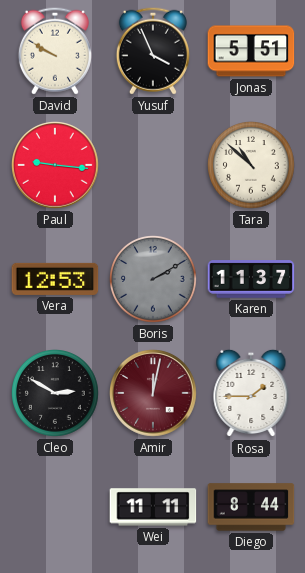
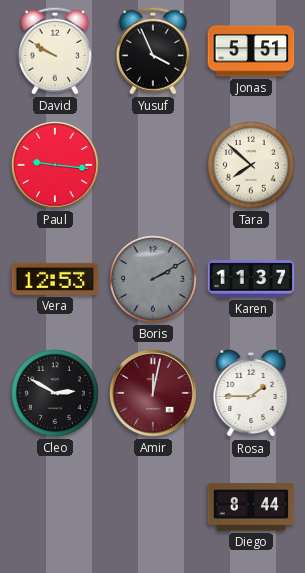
Tara: 10:52 -> 7:52
Wei: 11:11 -> none
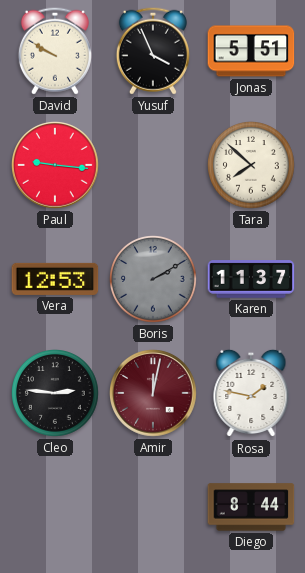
Cleo: 2:50 -> 2:46
Rosa: 1:45 -> 1:47
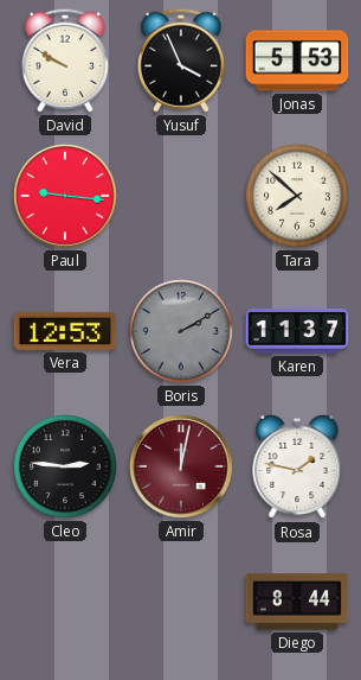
Jonas: 5:51 -> 5:53
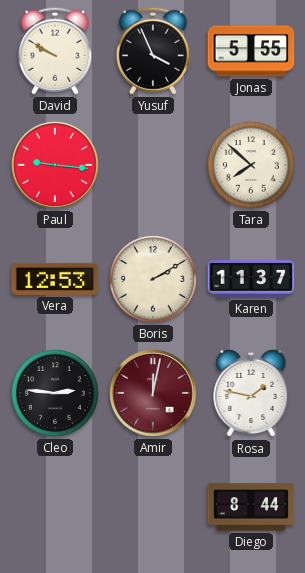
Jonas: 5:53 -> 5:55
Boris dial: grey -> cream
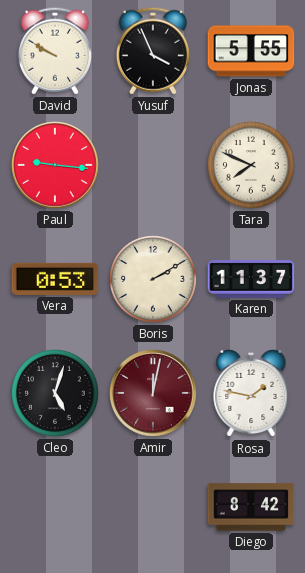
Tara: 7:52 -> 7:49
Vera: 12:53 -> 0:53
Cleo: 2:46 -> 5:03
Diego: 8:44 -> 8:42
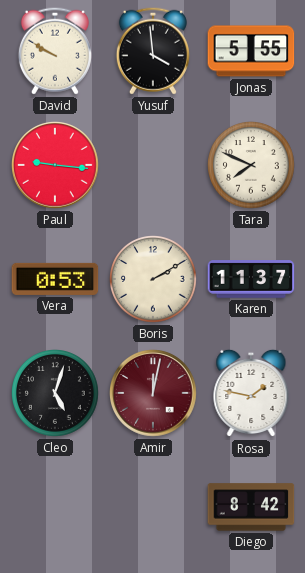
Yusuf: 3:56 -> 3:59
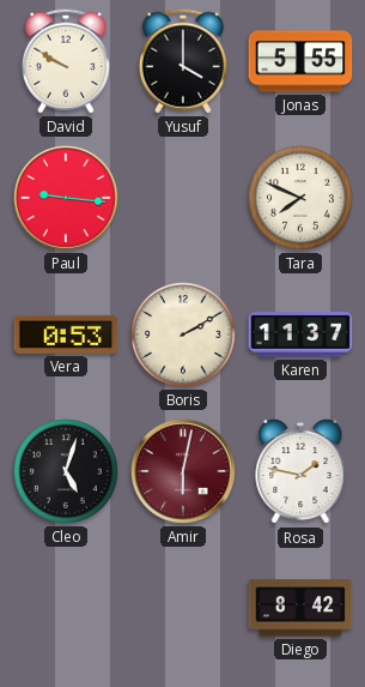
Yusuf: 3:59 -> 4:00
Amir: 12:02 -> 6:02
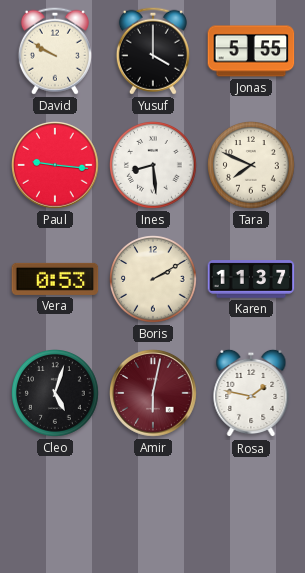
Ines: none -> 8:29
Diego: 8:42 -> none
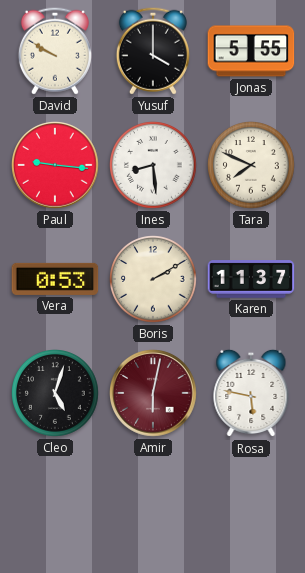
Rosa: 1:47 -> 5:47
